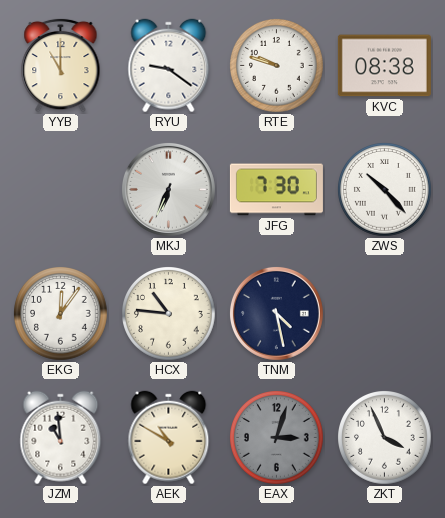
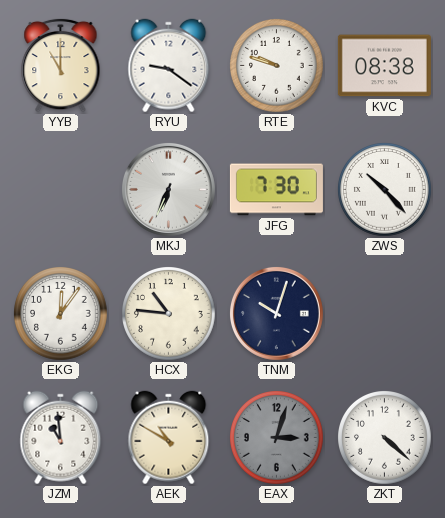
TNM: 4:28 -> 10:03
ZKT: 3:56 -> 4:22
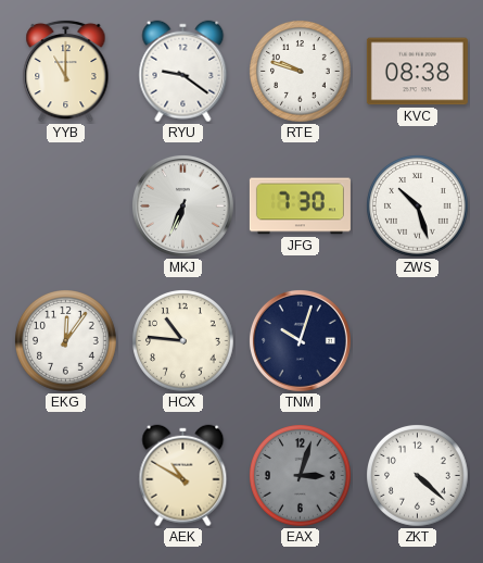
ZWS: 10:23 -> 10:27
JZM: 10:59 -> none
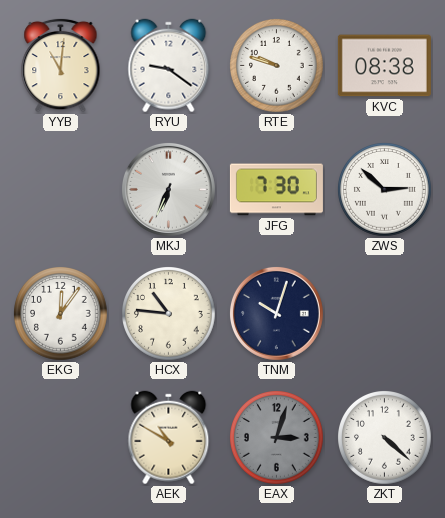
YYB: 11:00 -> 11:01
ZWS: 10:27 -> 2:52
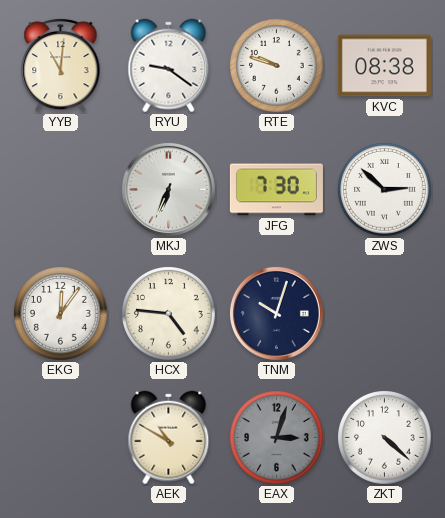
HCX: 10:46 -> 4:46
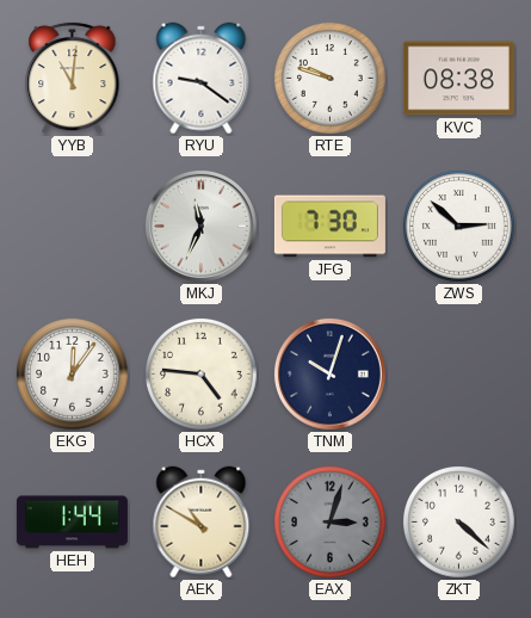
MKJ: 6:34 -> 11:34
HEH: none -> 1:44
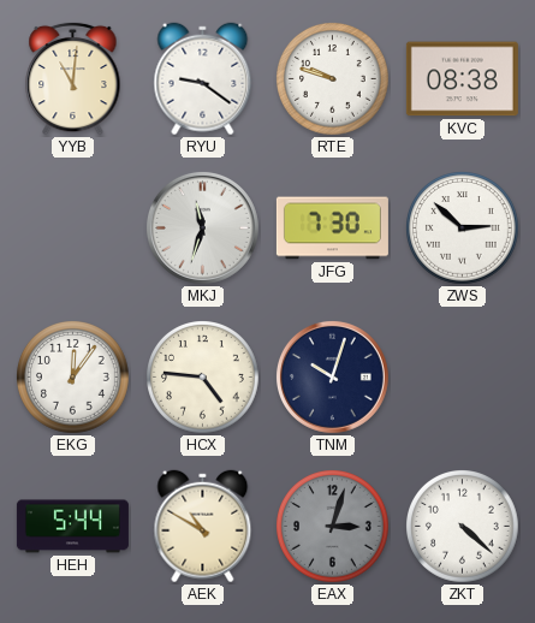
MKJ: 11:34 -> 11:33
HEH: 1:44 -> 5:44
